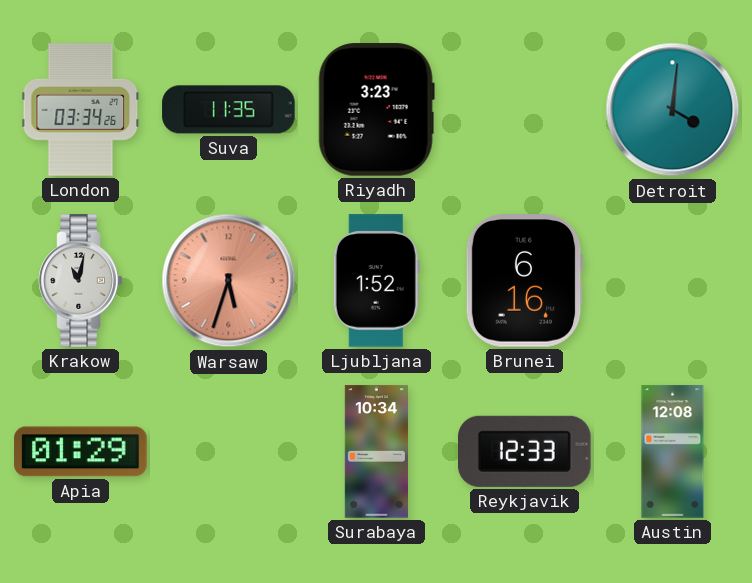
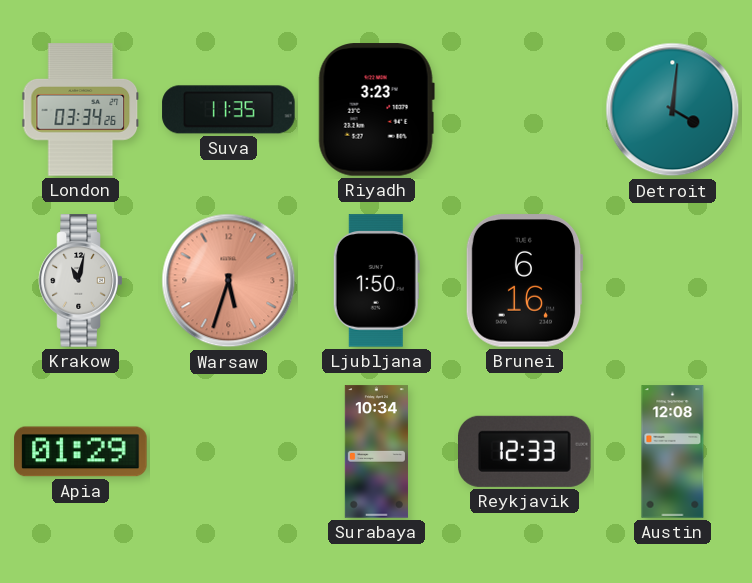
Ljubljana: 1:52 -> 1:50
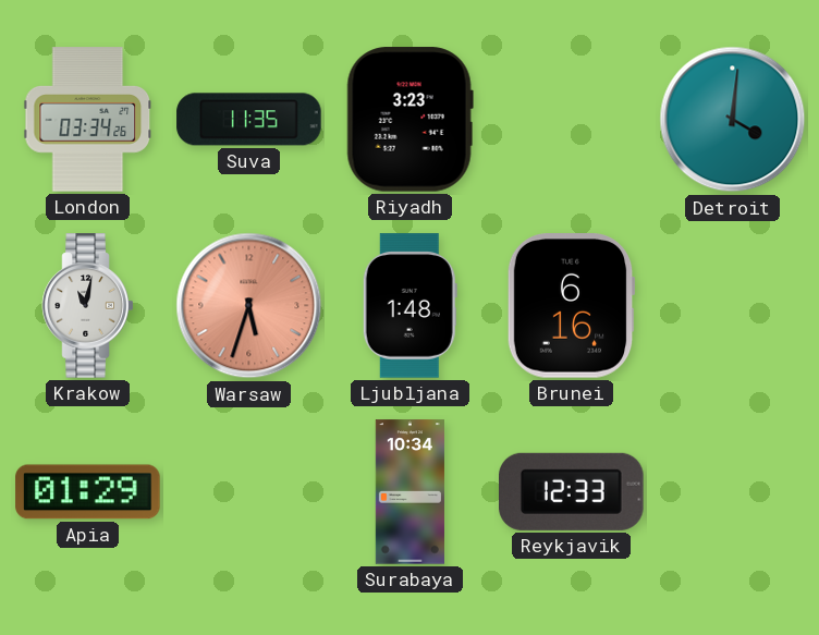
Ljubljana: 1:50 -> 1:48
Austin: 12:08 -> none
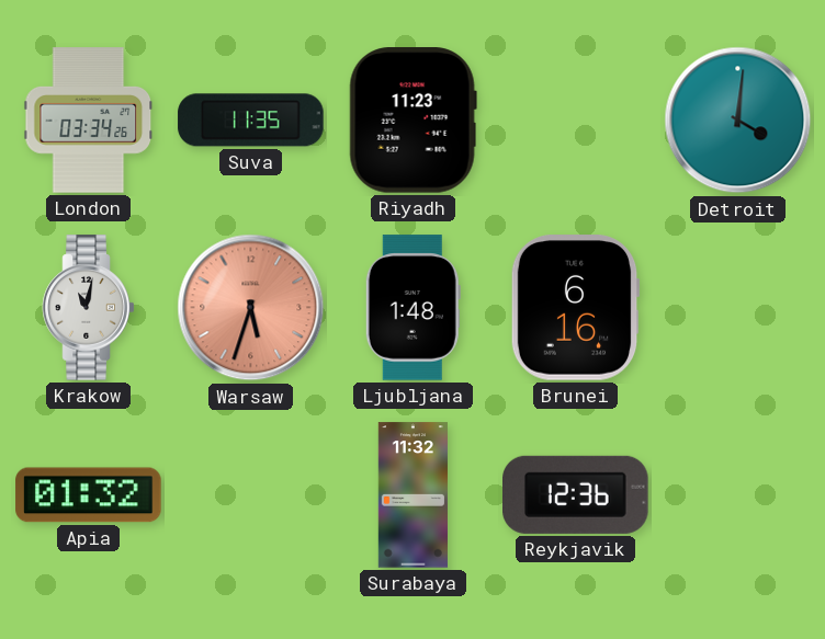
Riyadh: 3:23 -> 11:23
Apia: 01:29 -> 01:32
Surabaya: 10:34 -> 11:32
Reykjavik: 12:33 -> 12:36
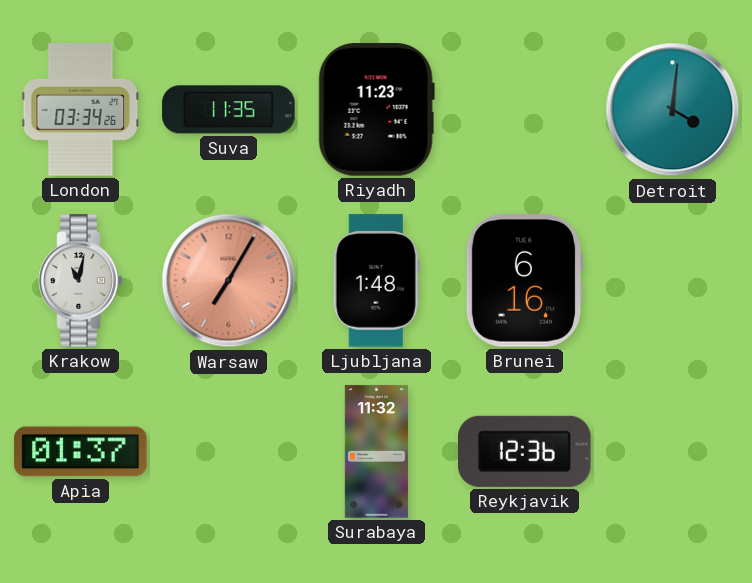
Warsaw: 5:33 -> 7:05
Apia: 01:32 -> 01:37
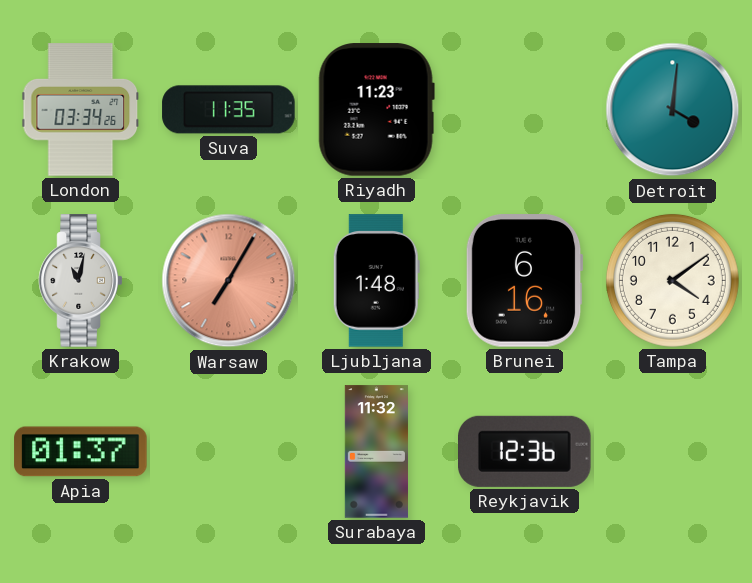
Tampa: none -> 4:09
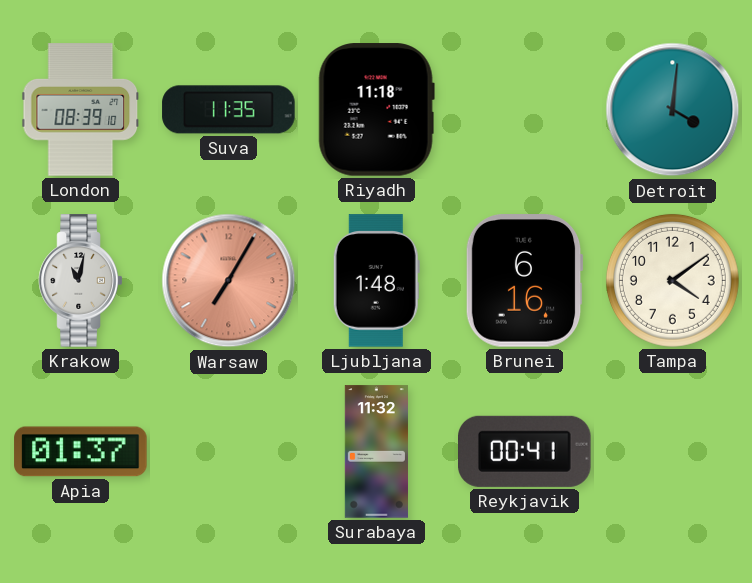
London: 03:34 -> 08:39
Riyadh: 11:23 -> 11:18
Reykjavik: 12:36 -> 00:41
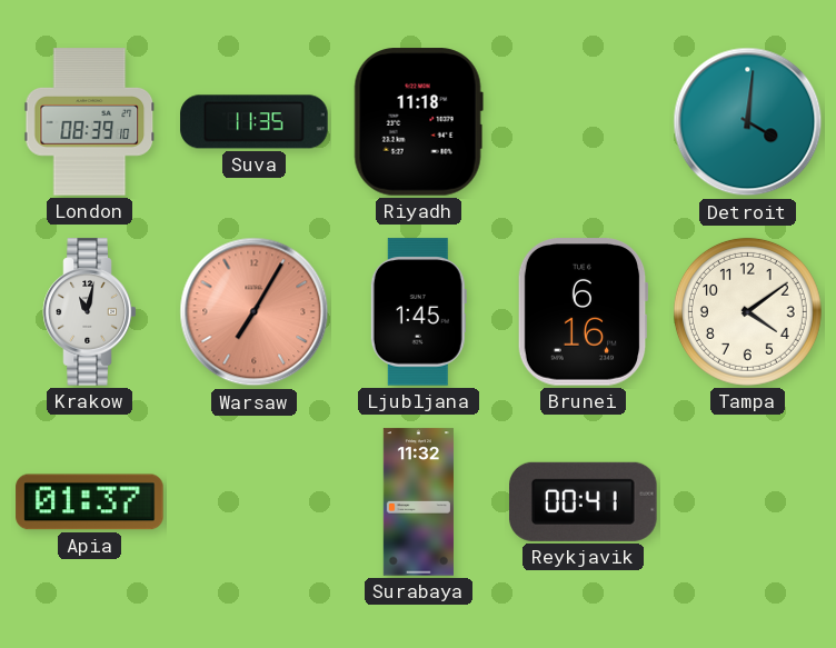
Ljubljana: 1:48 -> 1:45
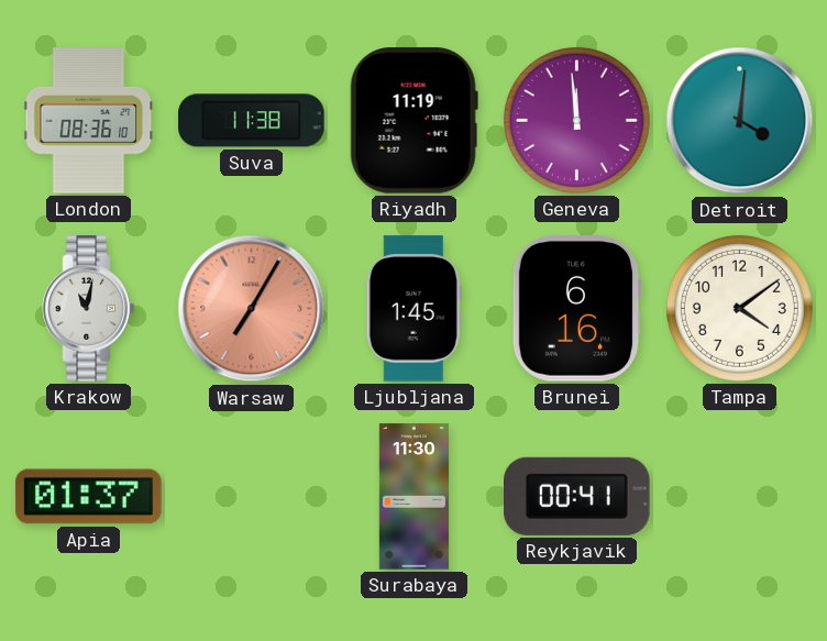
London: 08:39 -> 08:36
Suva: 11:35 -> 11:38
Riyadh: 11:18 -> 11:19
Geneva: none -> 11:59
Surabaya: 11:32 -> 11:30
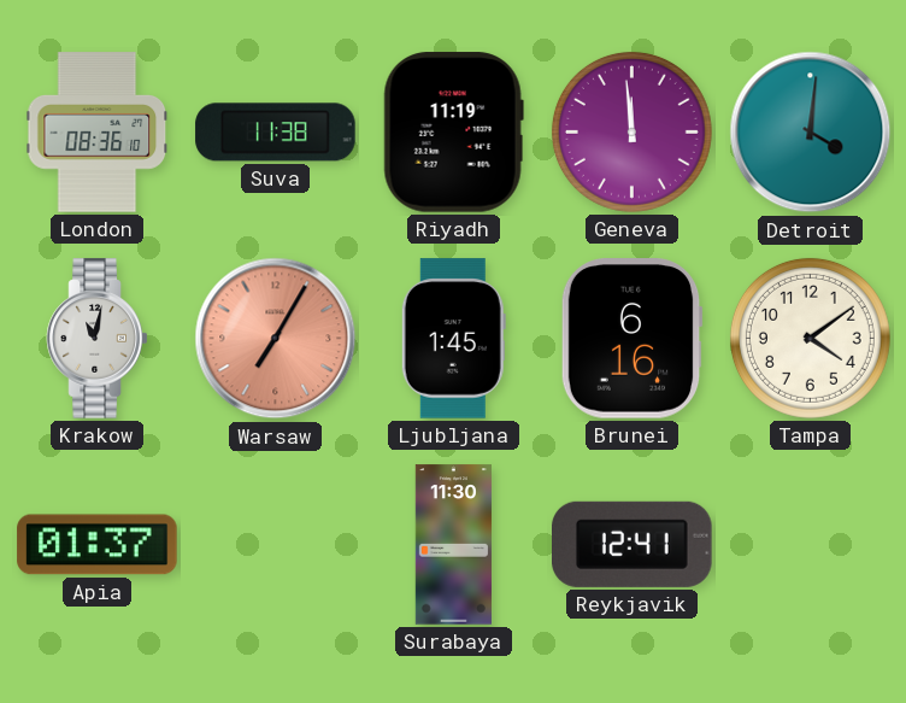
Reykjavik: 00:41 -> 12:41
